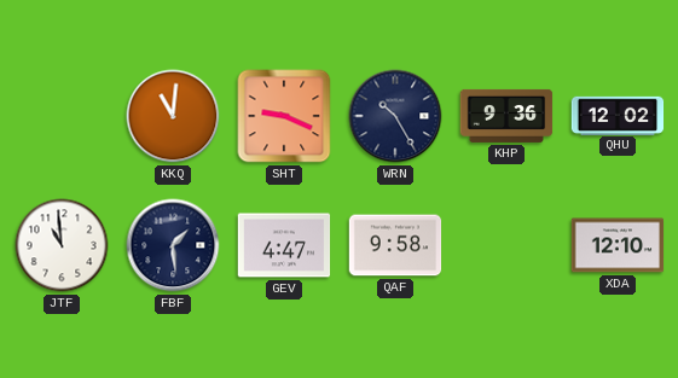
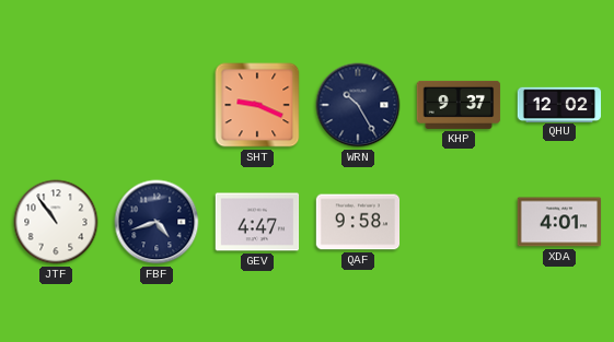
KKQ: 11:01 -> none
KHP: 9:36 -> 9:37
JTF: 10:59 -> 10:54
FBF: 1:29 -> 4:42
XDA: 12:10 -> 4:01
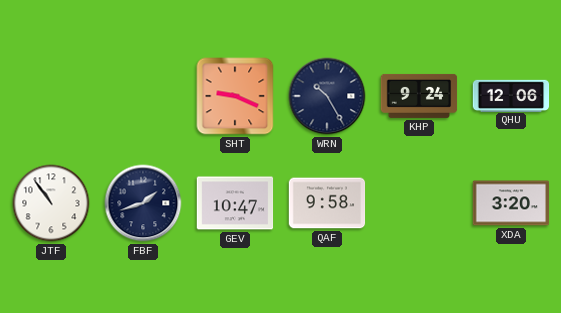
KHP: 9:37 -> 9:24
QHU: 12:02 -> 12:06
FBF: 4:42 -> 1:42
GEV: 4:47 -> 10:47
XDA: 4:01 -> 3:20
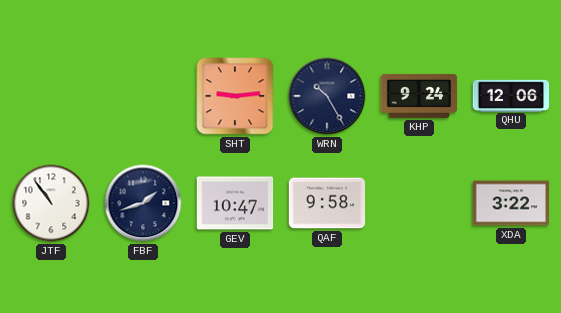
SHT: 9:19 -> 9:14
XDA: 3:20 -> 3:22
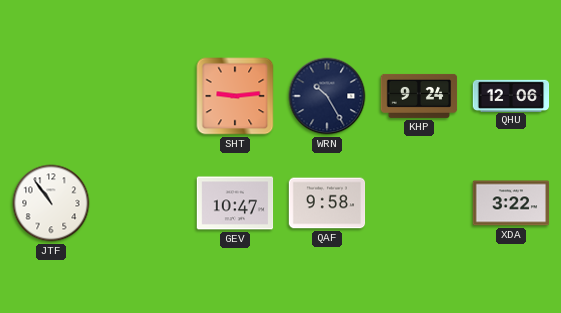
FBF: 1:42 -> none
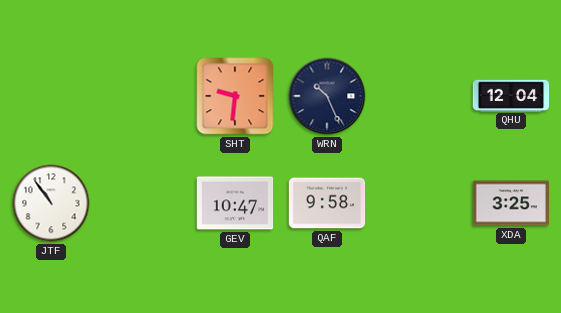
SHT: 9:14 -> 9:31
WRN: 10:25 -> 10:26
KHP: 9:24 -> none
QHU: 12:06 -> 12:04
XDA: 3:22 -> 3:25
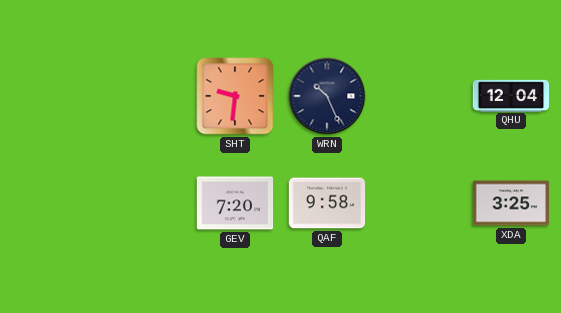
JTF: 10:54 -> none
GEV: 10:47 -> 7:20
